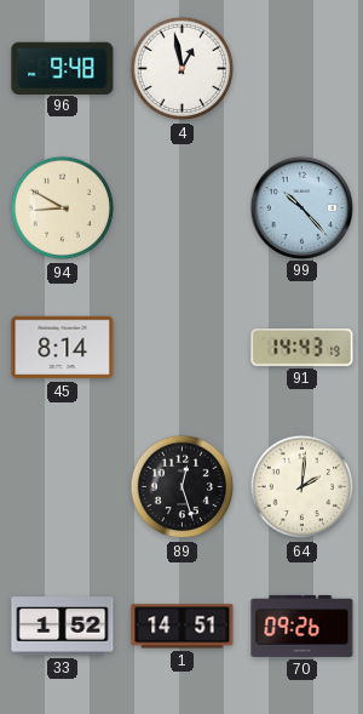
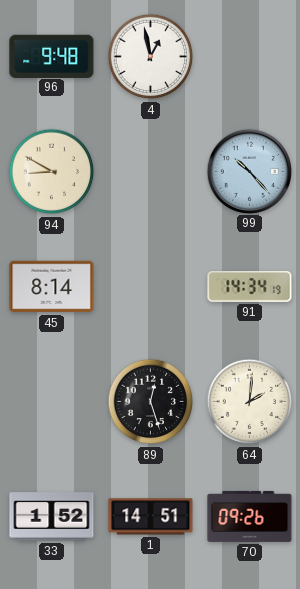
91: 14:43 -> 14:34
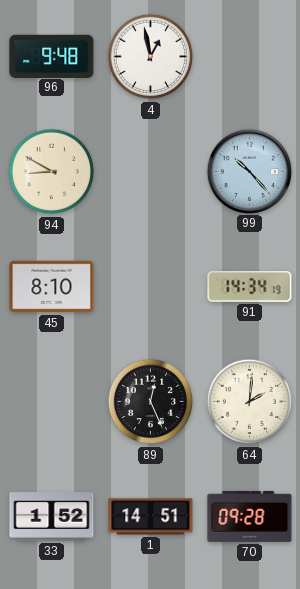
45: 8:14 -> 8:10
89: 12:27 -> 12:26
70: 09:26 -> 09:28
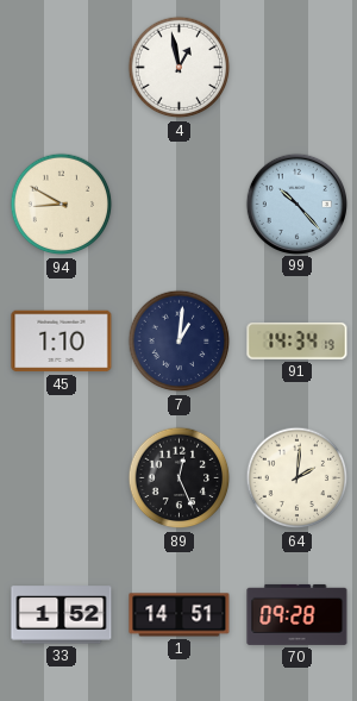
96: 9:48 -> none
45: 8:10 -> 1:10
7: none -> 1:01
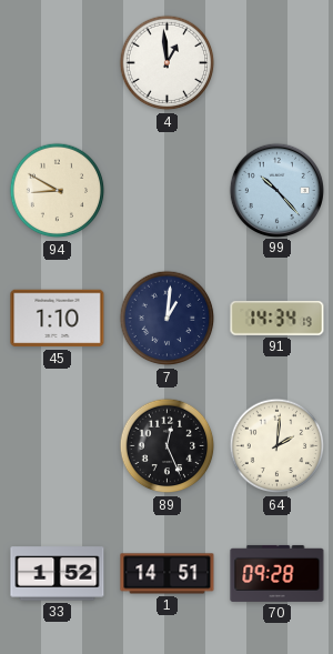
4: 12:58 -> 12:59
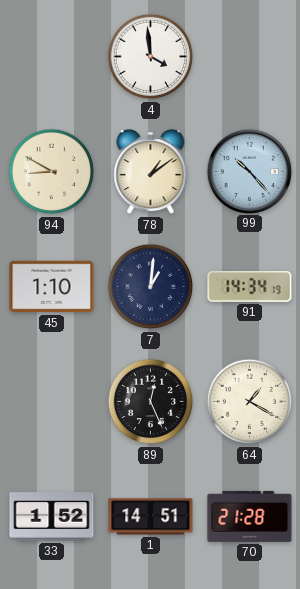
4: 12:59 -> 3:59
78: none -> 1:09
64: 2:01 -> 1:20
70: 09:28 -> 21:28
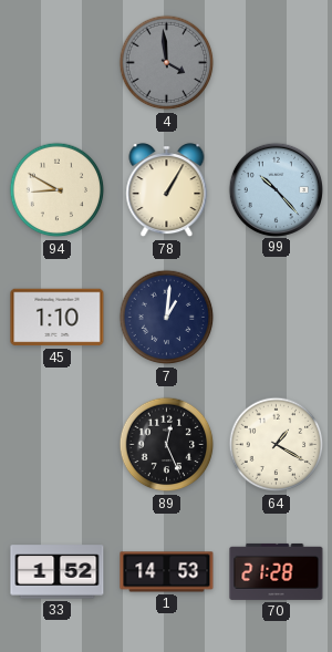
4 dial: white -> grey
78: 1:09 -> 1:05
91: 14:34 -> none
1: 14:51 -> 14:53
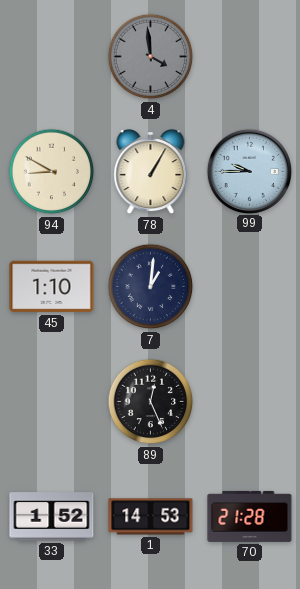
99: 10:23 -> 9:45
64: 1:20 -> none
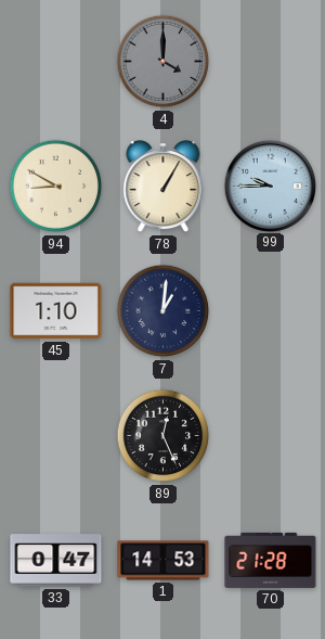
4: 3:59 -> 4:00
33: 1:52 -> 0:47
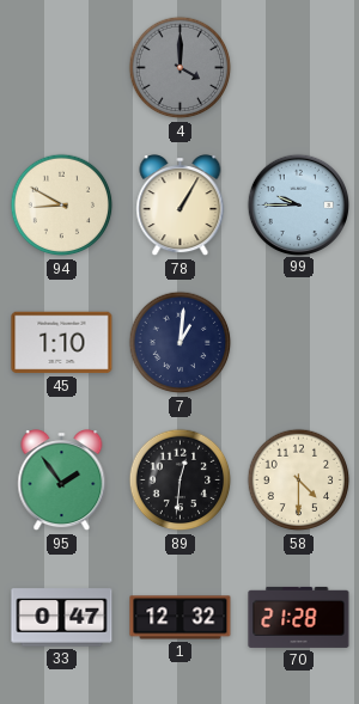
95: none -> 1:54
89: 12:26 -> 12:31
58: none -> 4:30
1: 14:53 -> 12:32
